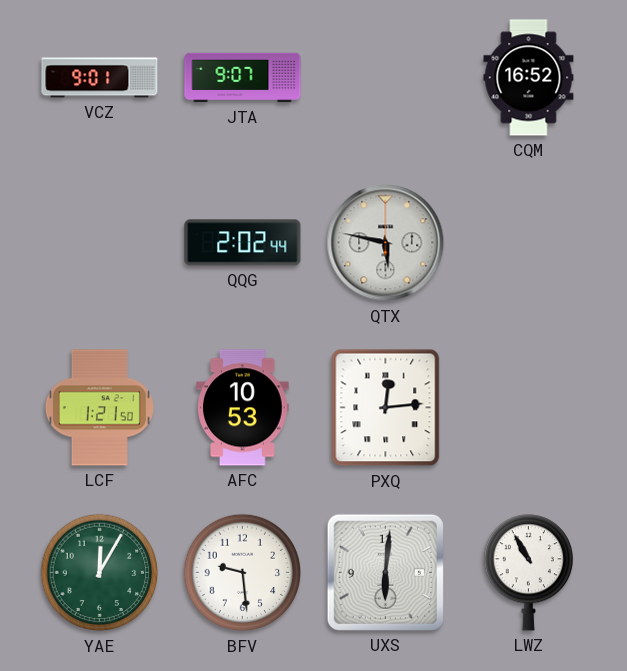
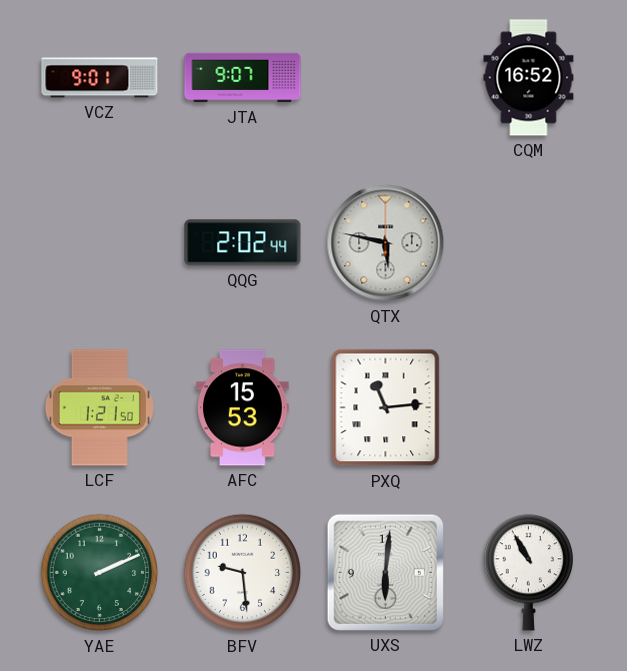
AFC: 10:53 -> 15:53
PXQ: 12:14 -> 11:14
YAE: 12:05 -> 2:11
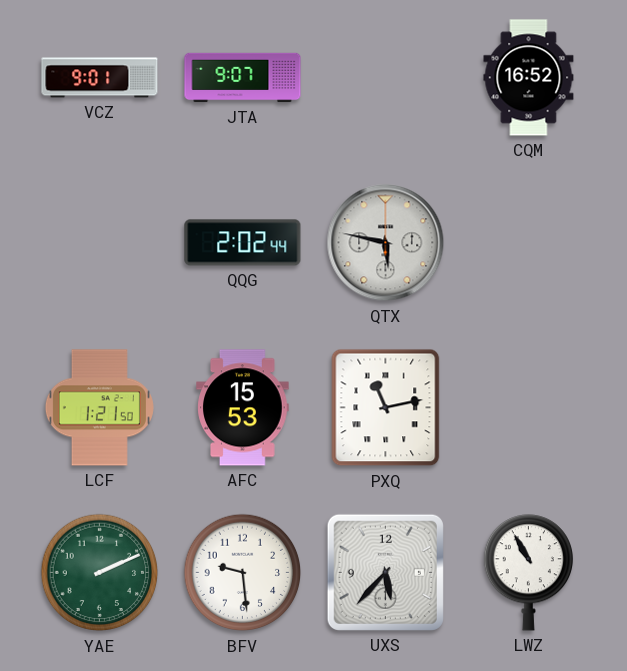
PXQ: 11:14 -> 11:13
UXS: 6:01 -> 5:37
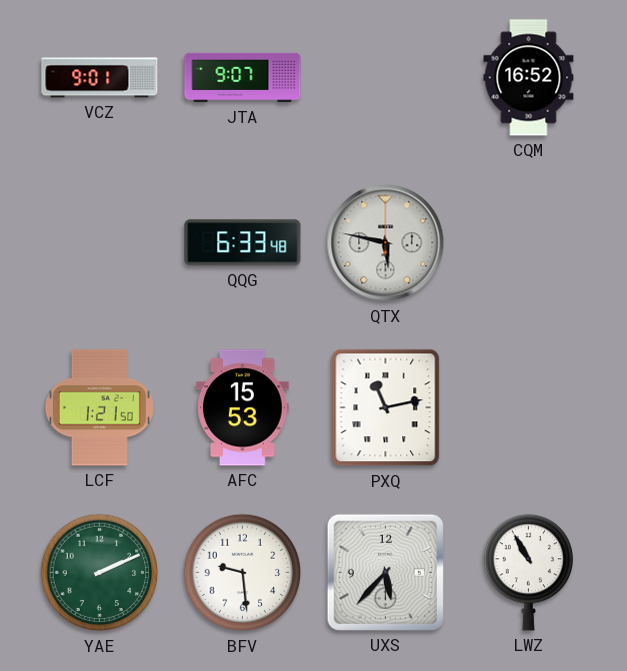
QQG: 2:02 -> 6:33
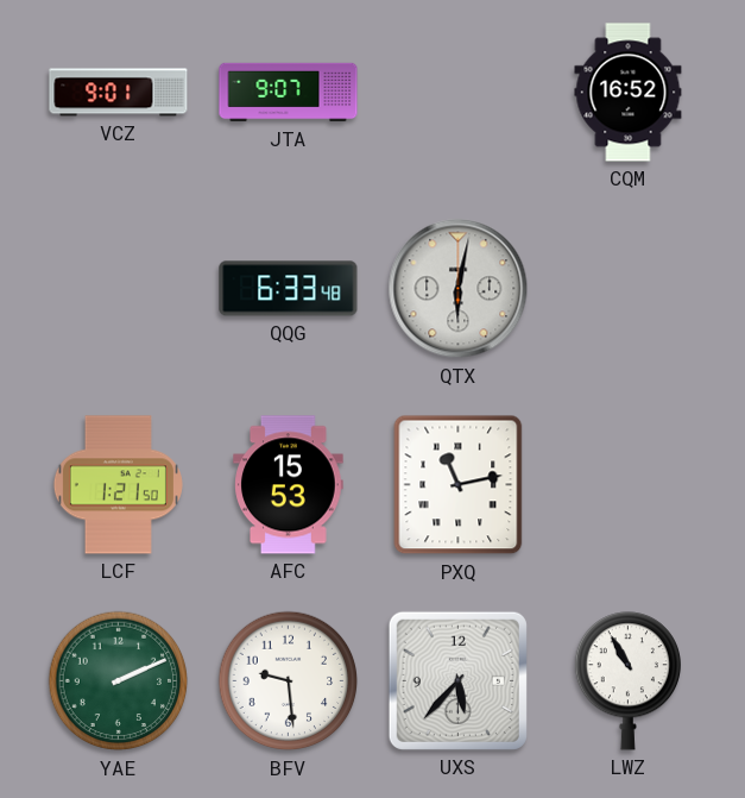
QTX: 5:47 -> 6:02
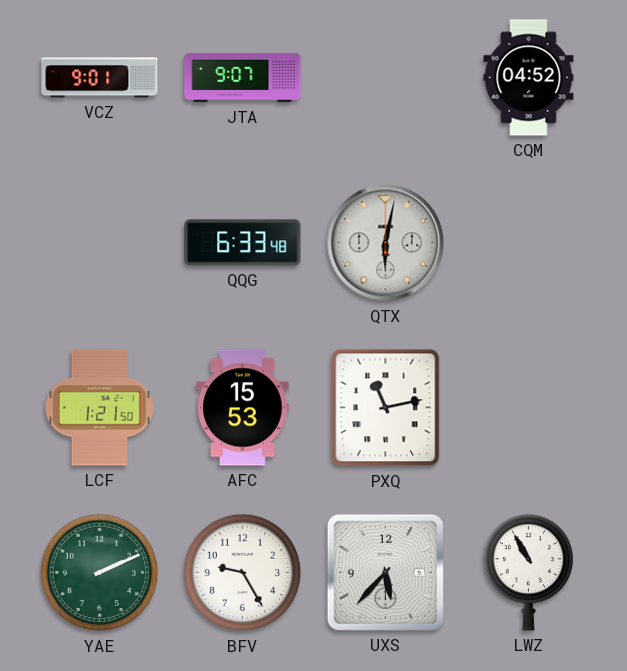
CQM: 16:52 -> 04:52
BFV: 9:29 -> 9:25
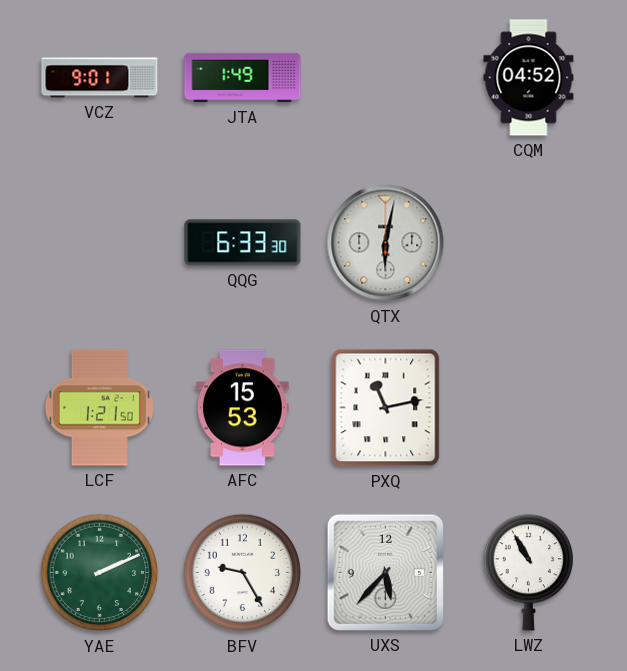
JTA: 9:07 -> 1:49
QQG: 6:33:48 -> 6:33:30
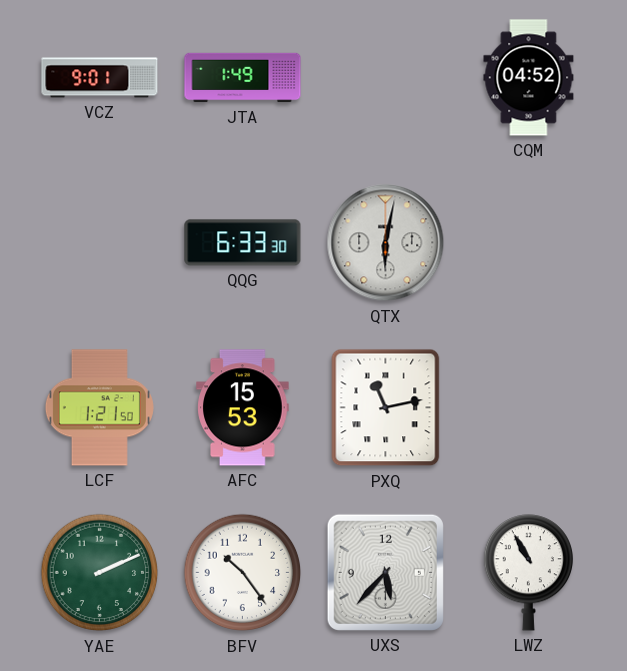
BFV: 9:25 -> 10:24
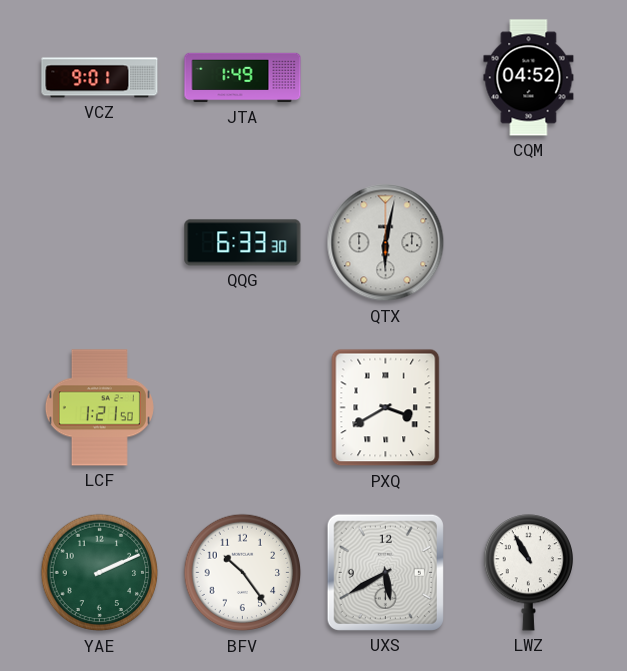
AFC: 15:53 -> none
PXQ: 11:13 -> 3:40
UXS: 5:37 -> 5:40
